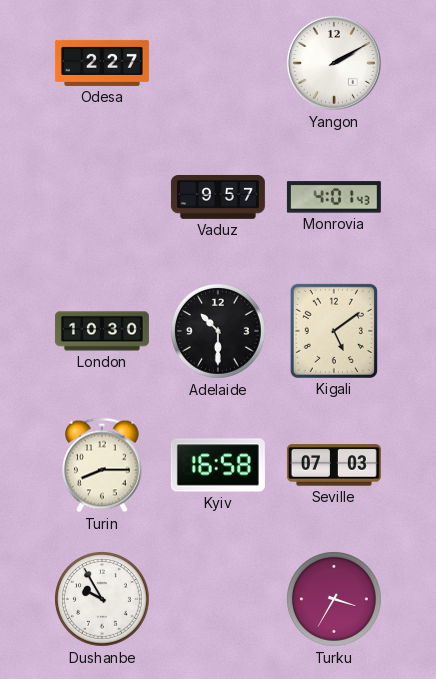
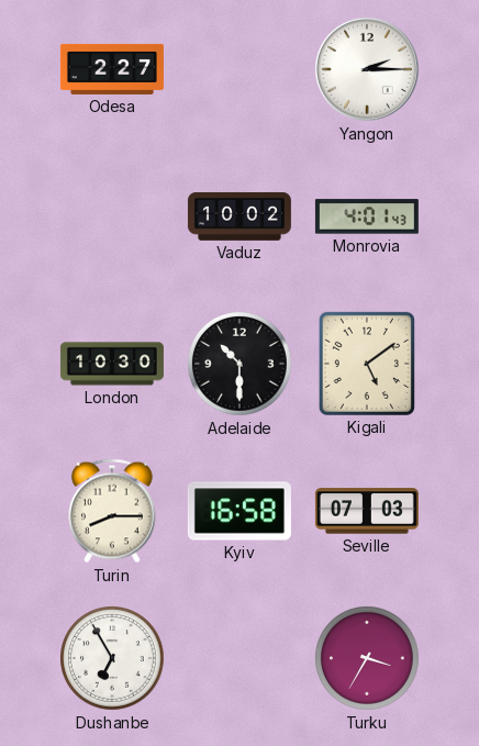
Yangon: 2:10 -> 2:15
Vaduz: 9:57 -> 10:02
Dushanbe: 9:55 -> 6:55
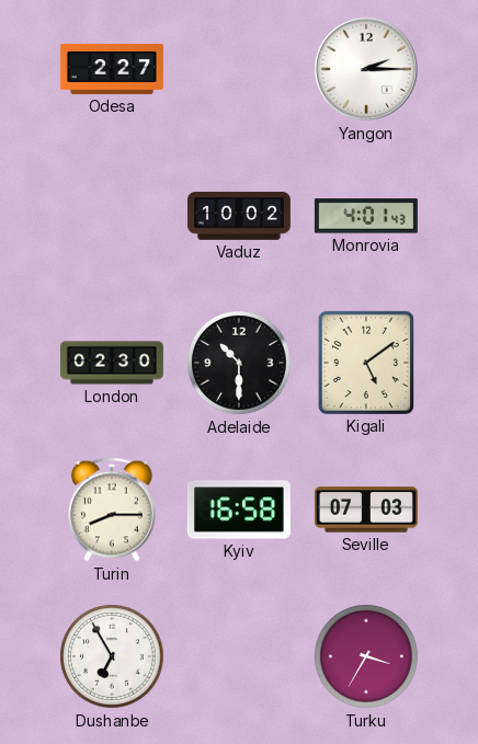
London: 10:30 -> 02:30
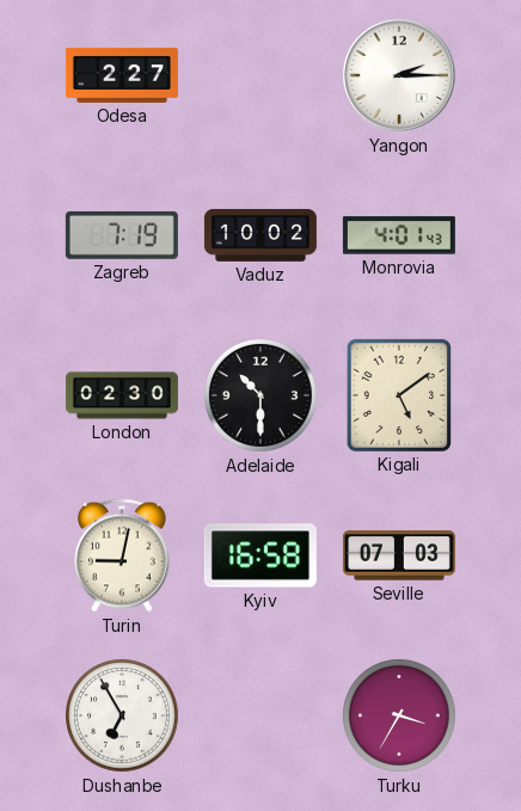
Zagreb: none -> 7:19
Turin: 8:15 -> 9:02
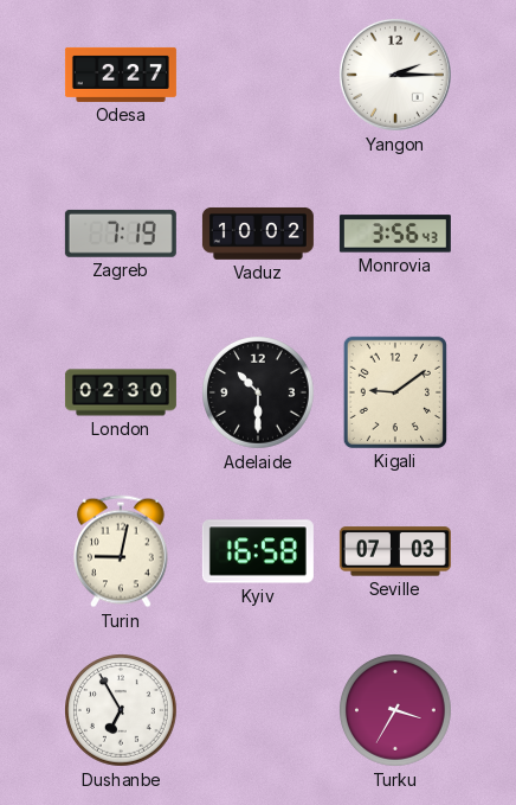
Monrovia: 4:01 -> 3:56
Kigali: 5:09 -> 9:09
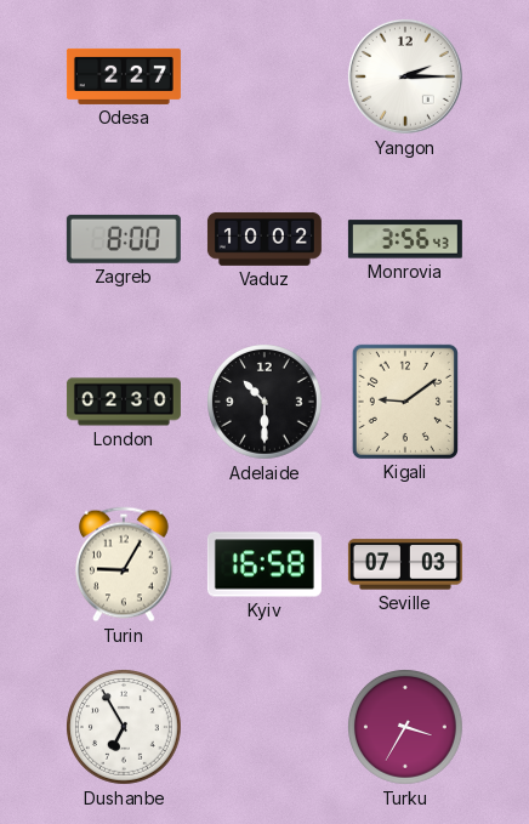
Zagreb: 7:19 -> 8:00
Turin: 9:02 -> 9:05
